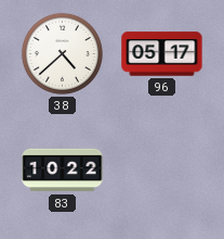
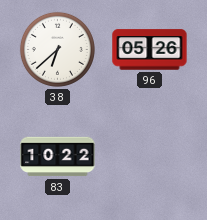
38: 4:38 -> 6:38
96: 05:17 -> 05:26
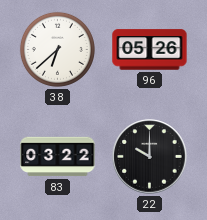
83: 10:22 -> 03:22
22: none -> 10:00
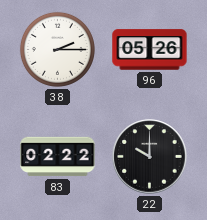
38: 6:38 -> 2:15
83: 03:22 -> 02:22
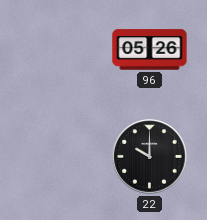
38: 2:15 -> none
83: 02:22 -> none
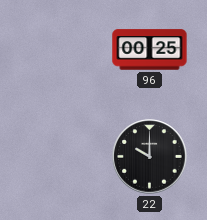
96: 05:26 -> 00:25
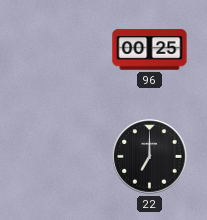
22: 10:00 -> 7:00
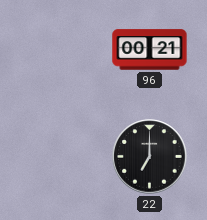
96: 00:25 -> 00:21
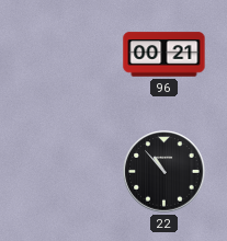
22: 7:00 -> 10:53
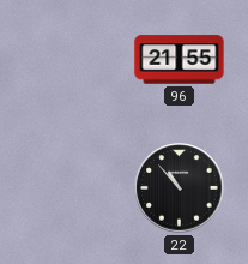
96: 00:21 -> 21:55
